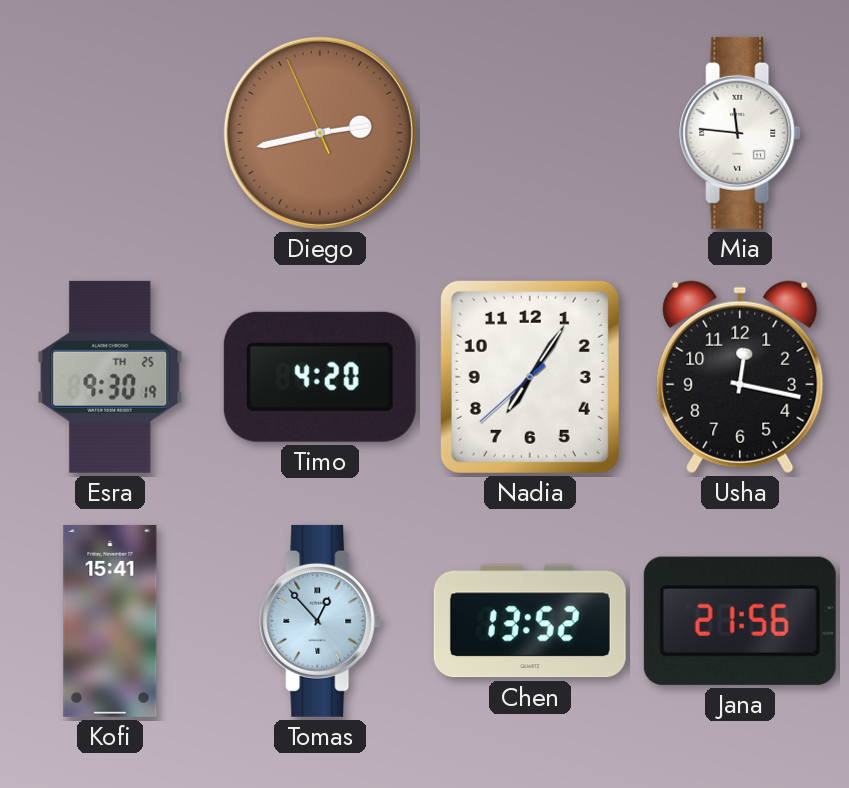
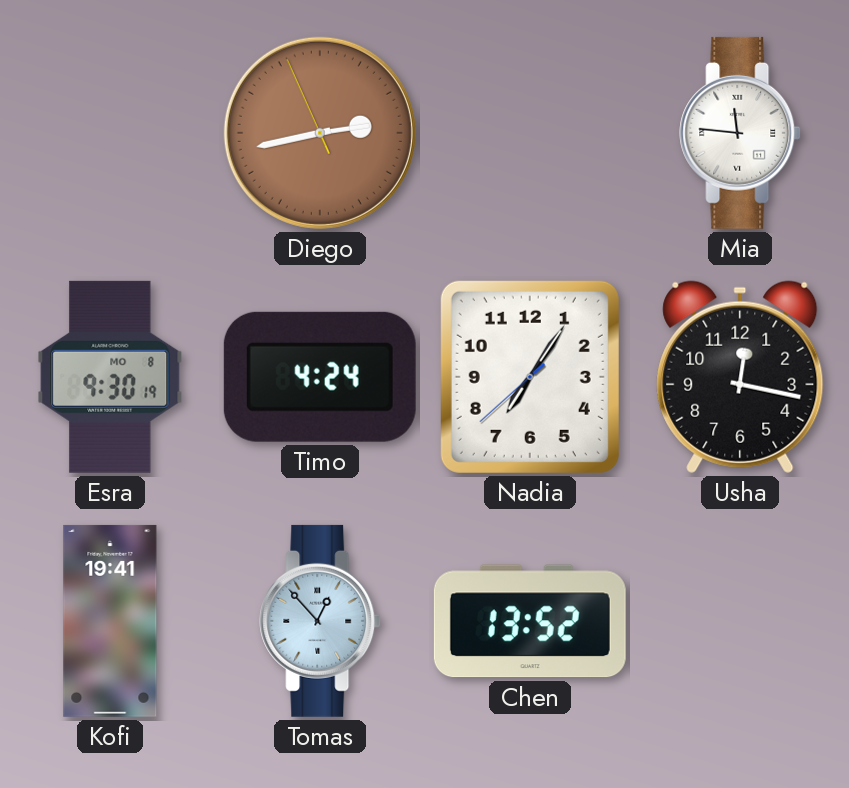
Esra date: TH 25 -> MO 8
Timo: 4:20 -> 4:24
Kofi: 15:41 -> 19:41
Jana: 21:56 -> none
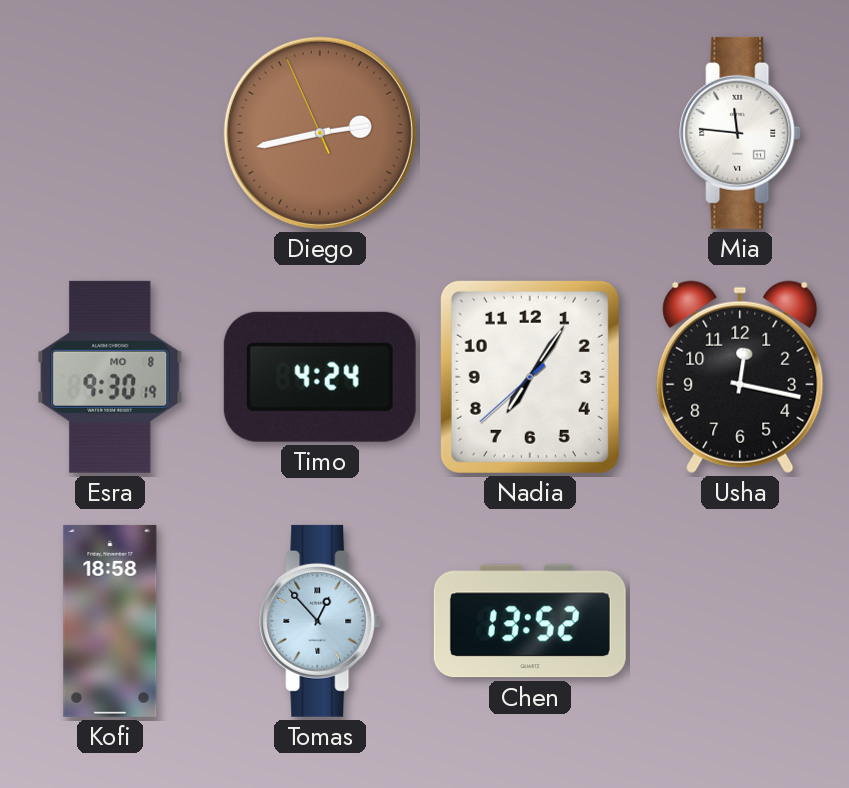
Kofi: 19:41 -> 18:58
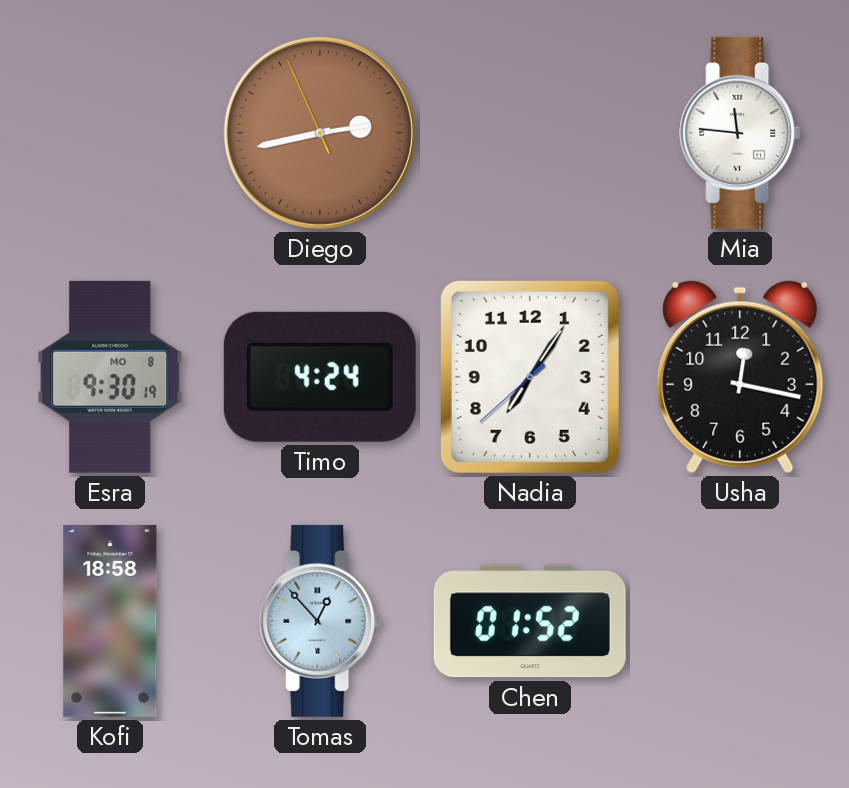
Chen: 13:52 -> 01:52
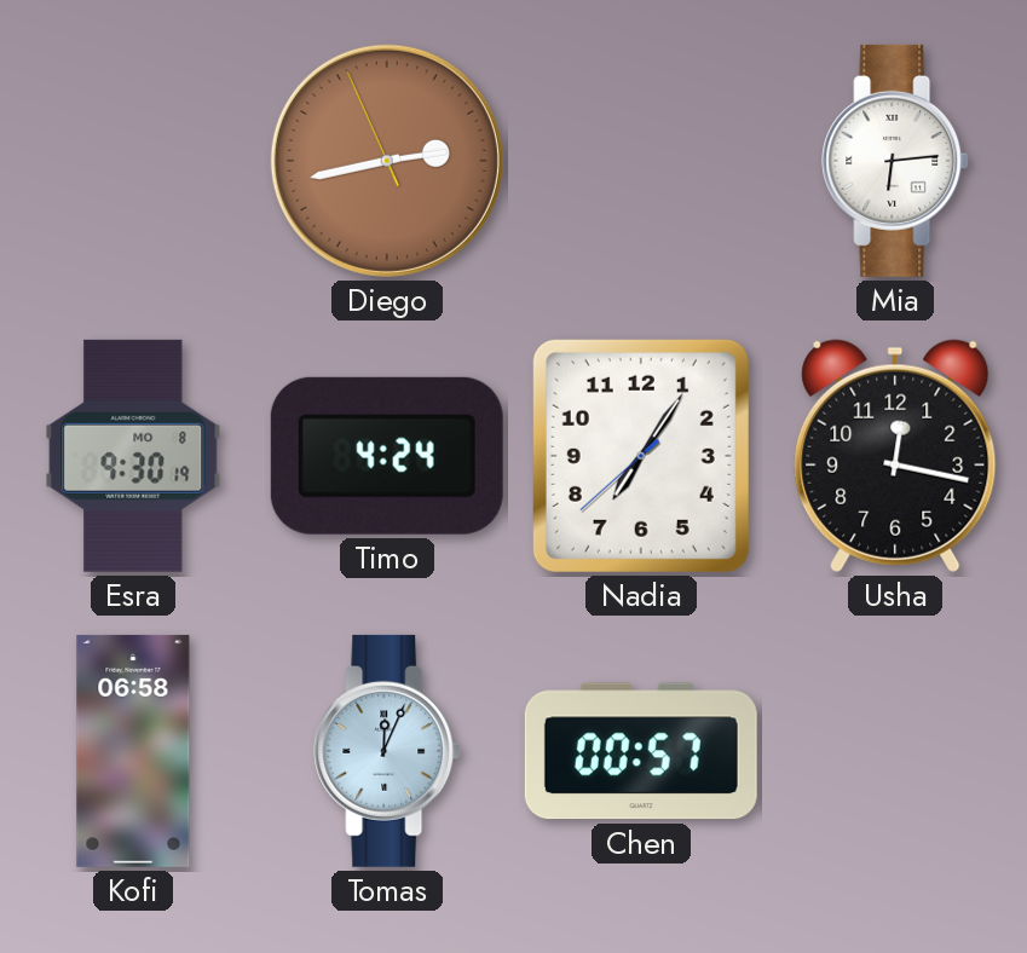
Mia: 11:46 -> 6:14
Kofi: 18:58 -> 06:58
Tomas: 12:53 -> 12:04
Chen: 01:52 -> 00:57
